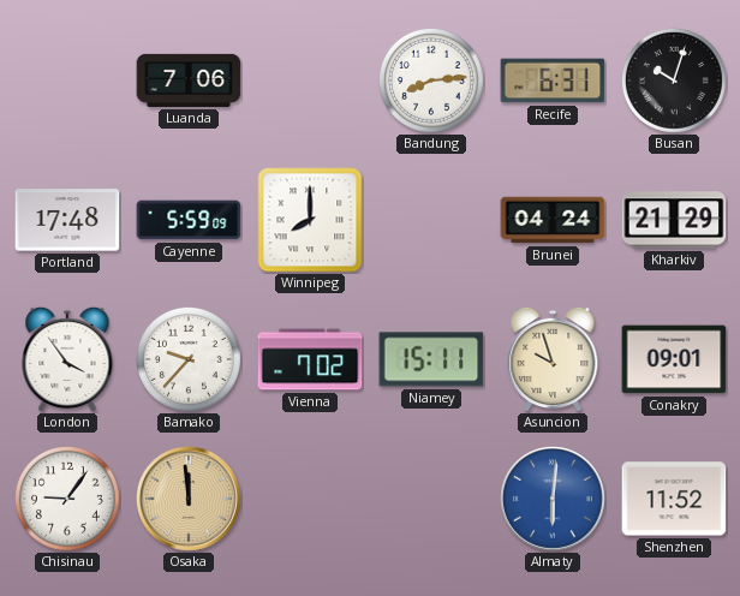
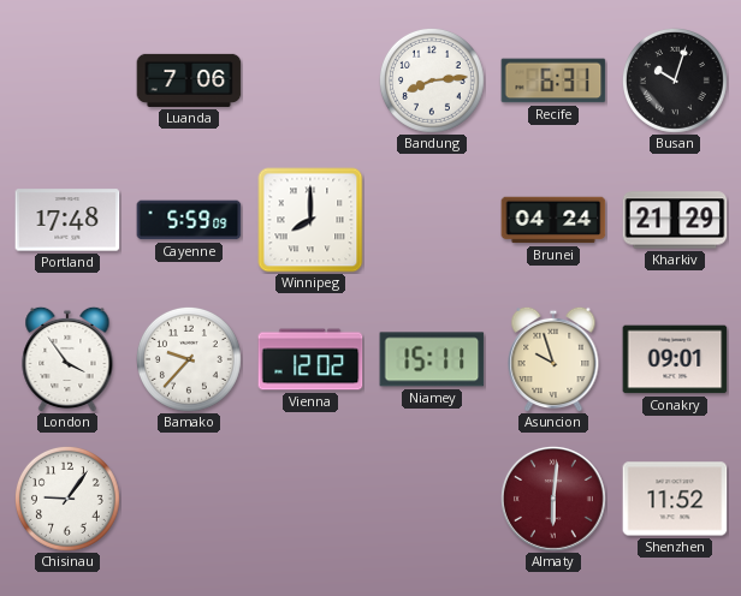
Vienna: 7:02 -> 12:02
Osaka: 11:59 -> none
Almaty dial: blue -> burgundy
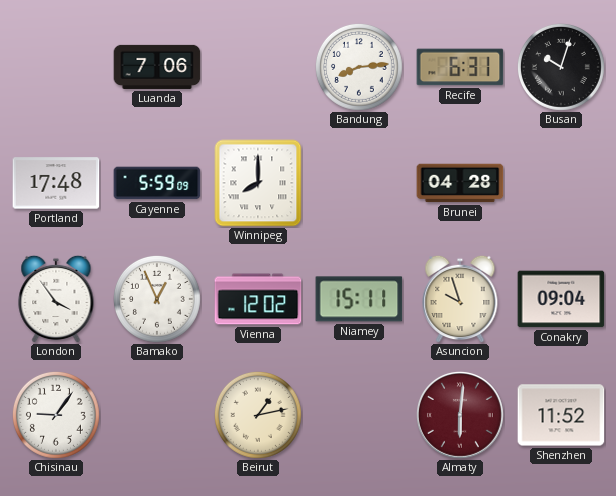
Brunei: 04:24 -> 04:28
Kharkiv: 21:29 -> none
Bamako: 9:37 -> 12:56
Conakry: 09:01 -> 09:04
Beirut: none -> 1:13
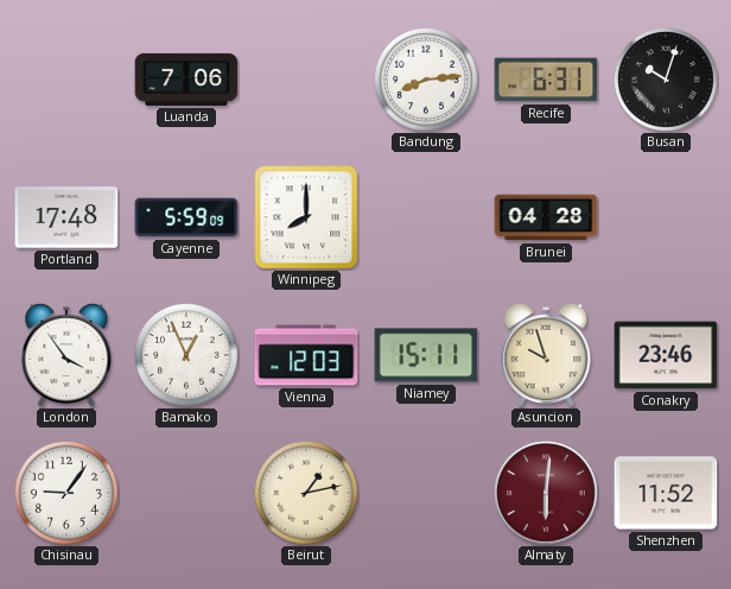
Vienna: 12:02 -> 12:03
Conakry: 09:04 -> 23:46
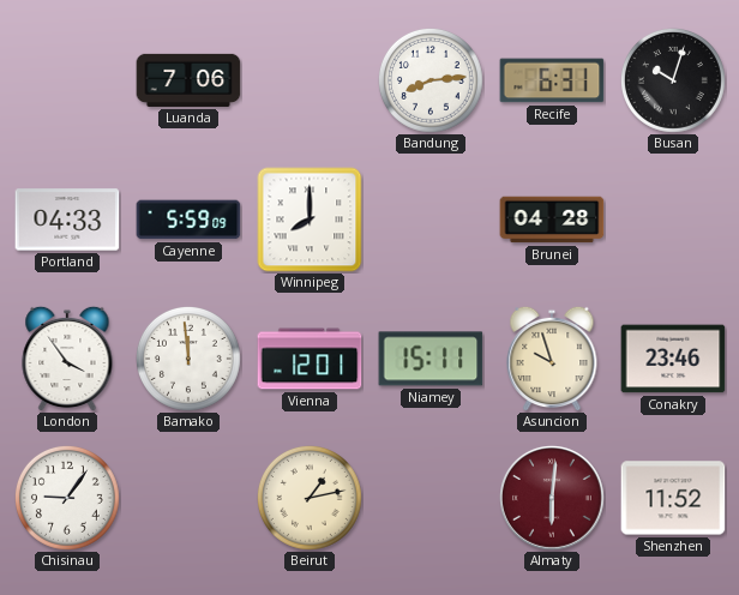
Portland: 17:48 -> 04:33
Bamako: 12:56 -> 11:59
Vienna: 12:03 -> 12:01
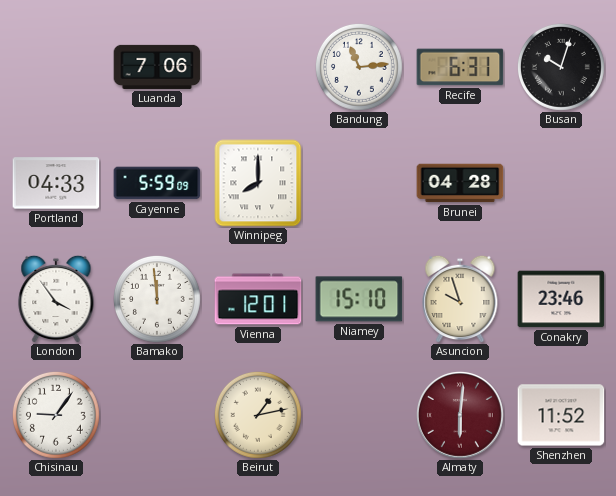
Bandung: 8:14 -> 11:14
Niamey: 15:11 -> 15:10
